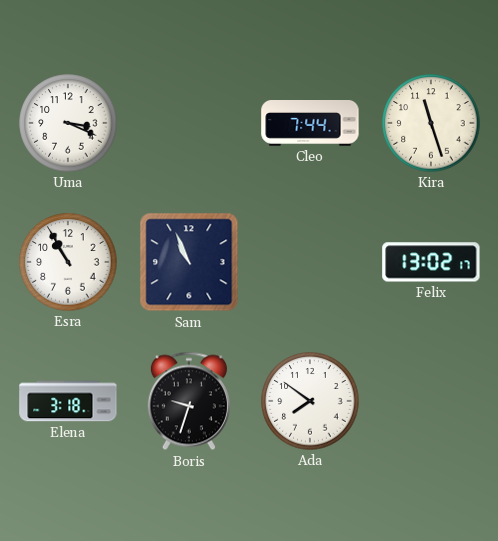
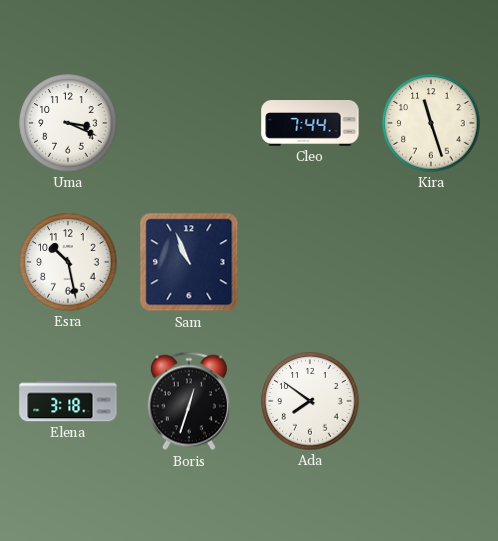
Esra: 10:55 -> 10:28
Felix: 13:02 -> none
Boris: 9:33 -> 12:33
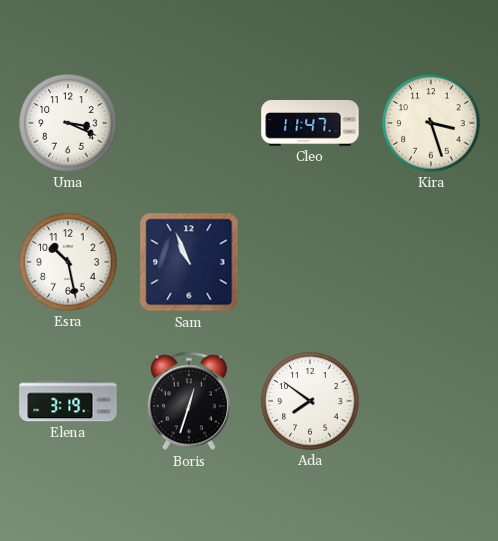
Cleo: 7:44 -> 11:47
Kira: 11:27 -> 3:27
Elena: 3:18 -> 3:19
